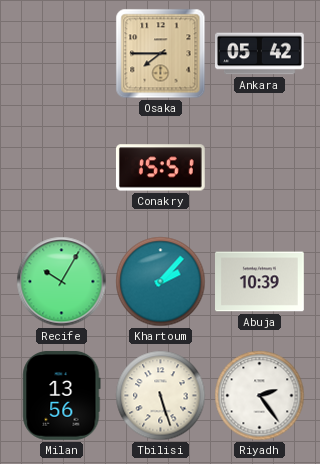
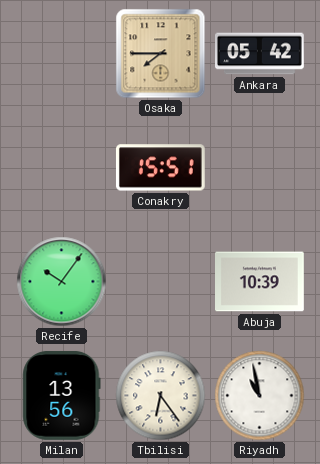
Recife: 10:05 -> 10:06
Khartoum: 2:07 -> none
Tbilisi: 5:27 -> 6:24
Riyadh: 2:24 -> 10:58
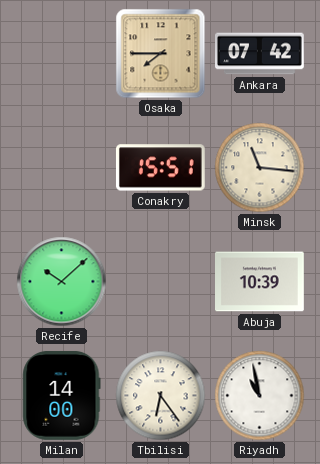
Ankara: 05:42 -> 07:42
Minsk: none -> 11:16
Recife: 10:06 -> 10:08
Milan: 13:56 -> 14:00
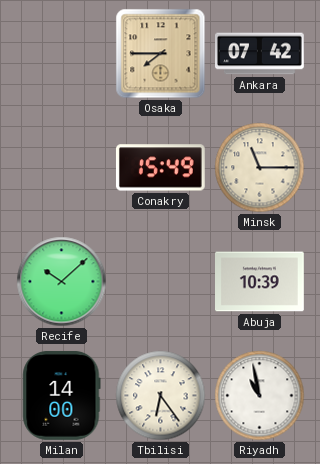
Conakry: 15:51 -> 15:49
Minsk: 11:16 -> 11:15
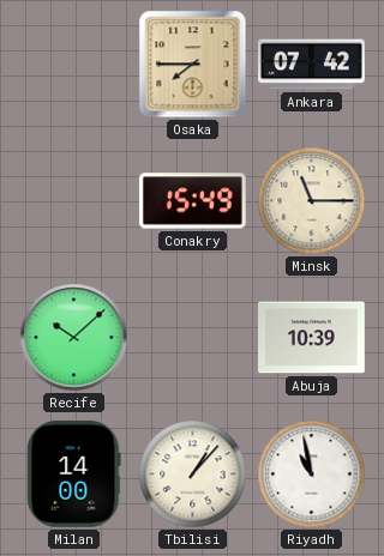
Tbilisi: 6:24 -> 1:07
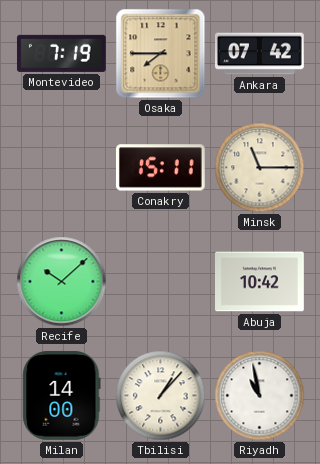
Montevideo: none -> 7:19
Conakry: 15:49 -> 15:11
Abuja: 10:39 -> 10:42
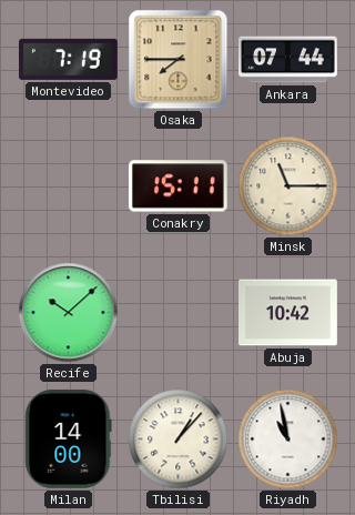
Ankara: 07:42 -> 07:44
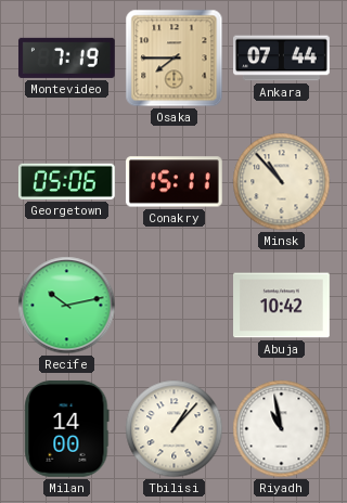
Georgetown: none -> 05:06
Minsk: 11:15 -> 10:53
Recife: 10:08 -> 10:13
